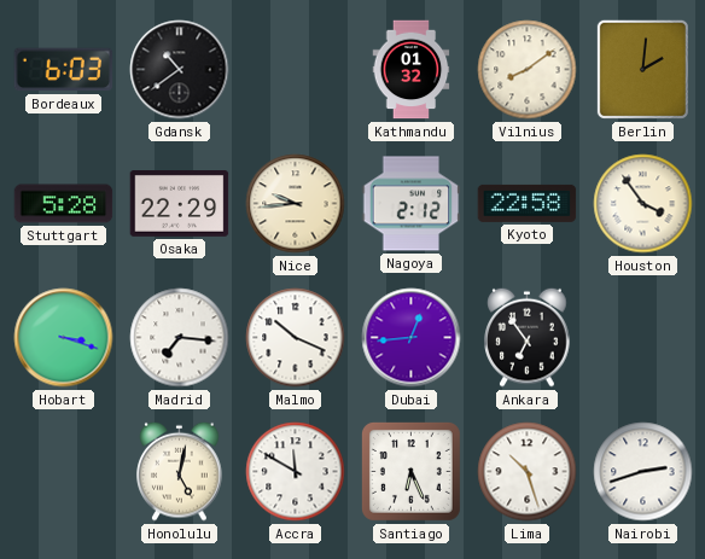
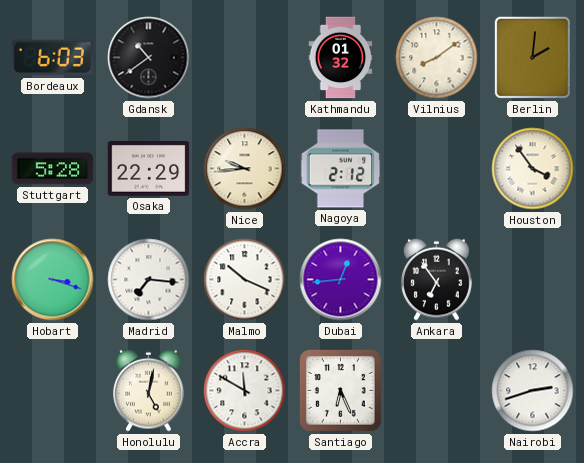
Kyoto: 22:58 -> none
Lima: 10:27 -> none
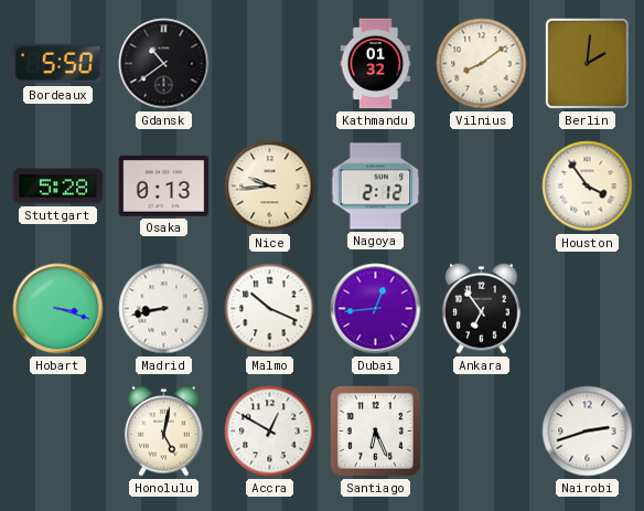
Bordeaux: 6:03 -> 5:50
Osaka: 22:29 -> 0:13
Madrid: 7:16 -> 8:43
Accra: 11:50 -> 12:50
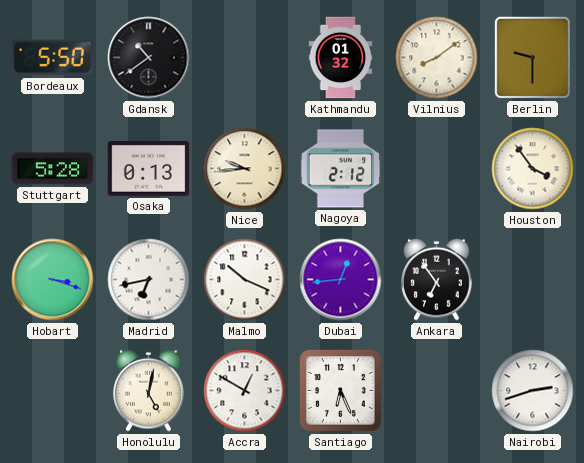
Berlin: 2:01 -> 9:30
Madrid: 8:43 -> 6:43
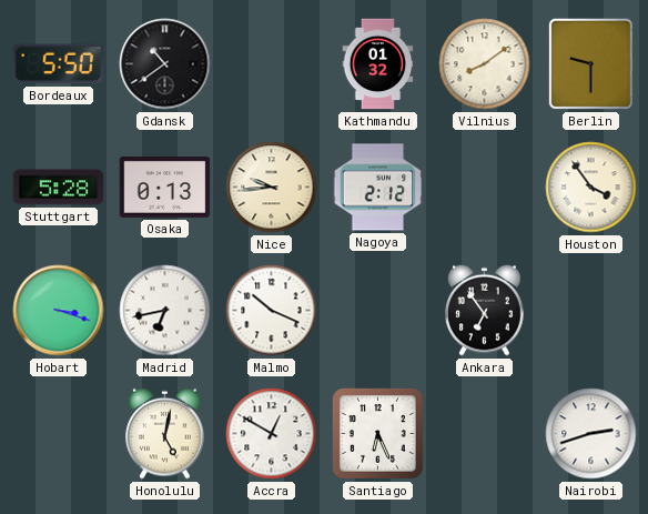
Dubai: 12:44 -> none
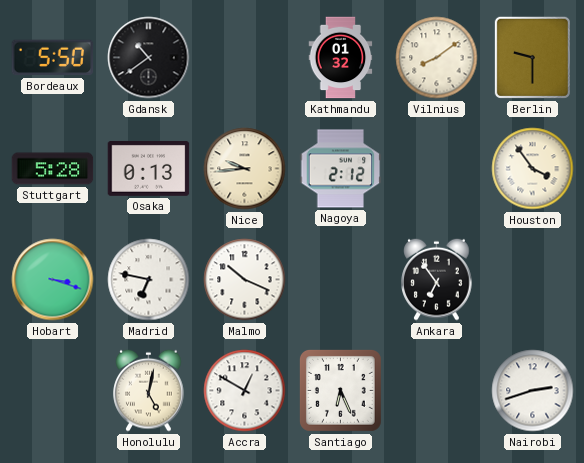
Madrid: 6:43 -> 6:47
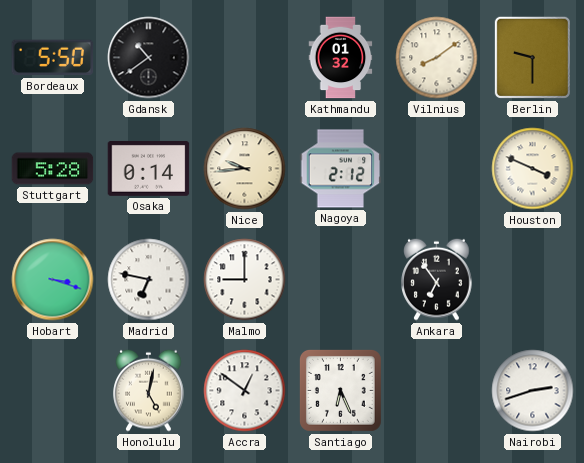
Osaka: 0:13 -> 0:14
Houston: 3:54 -> 3:49
Malmo: 10:19 -> 9:00
Accra: 12:50 -> 12:51
